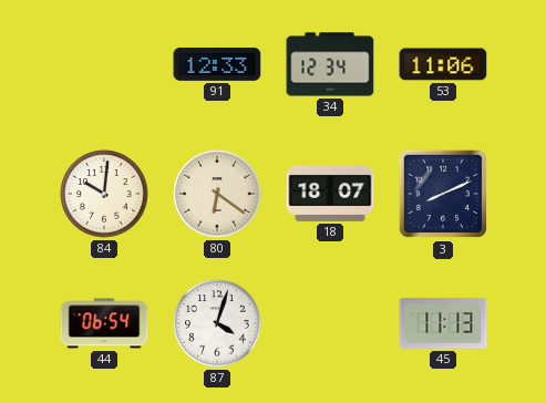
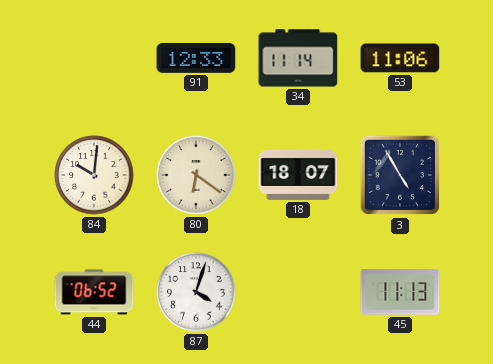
34: 12:34 -> 11:14
3: 8:11 -> 4:55
44: 06:54 -> 06:52
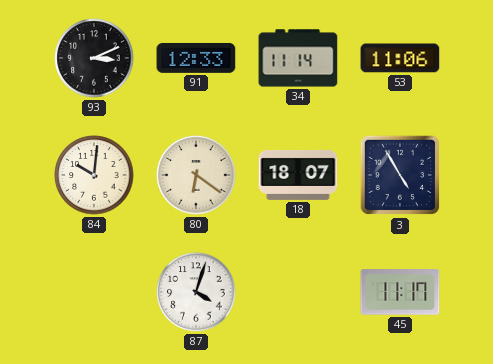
93: none -> 3:11
44: 06:52 -> none
45: 11:13 -> 11:17
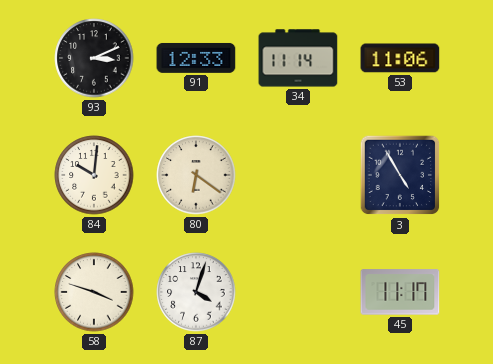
18: 18:07 -> none
58: none -> 3:48
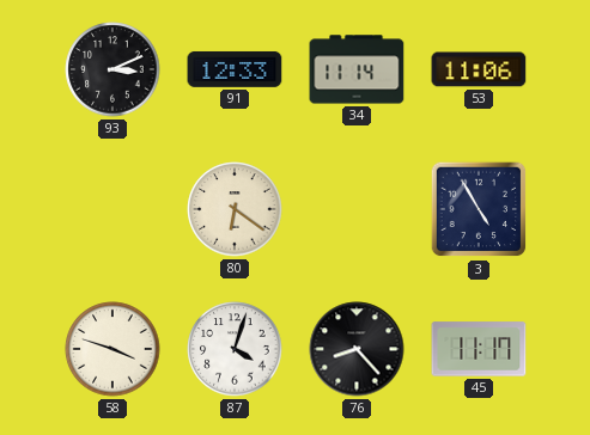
84: 10:01 -> none
76: none -> 8:23
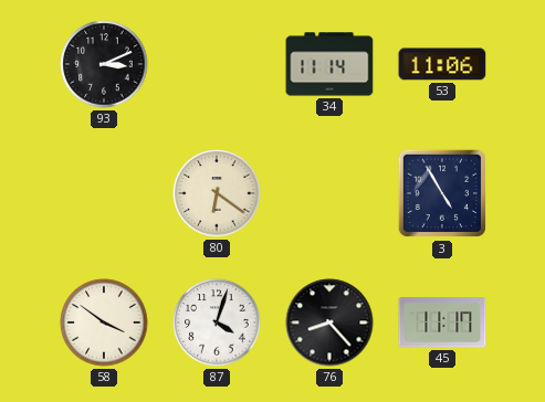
91: 12:33 -> none
58: 3:48 -> 3:51
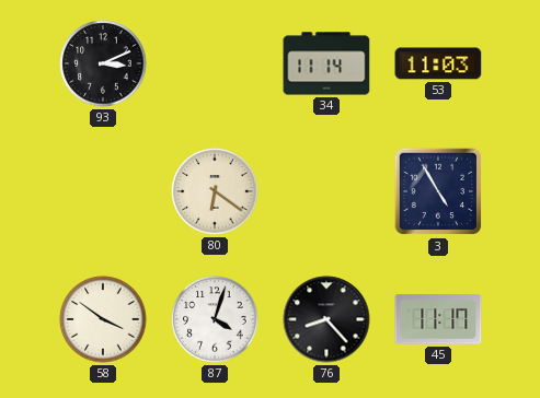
53: 11:06 -> 11:03
